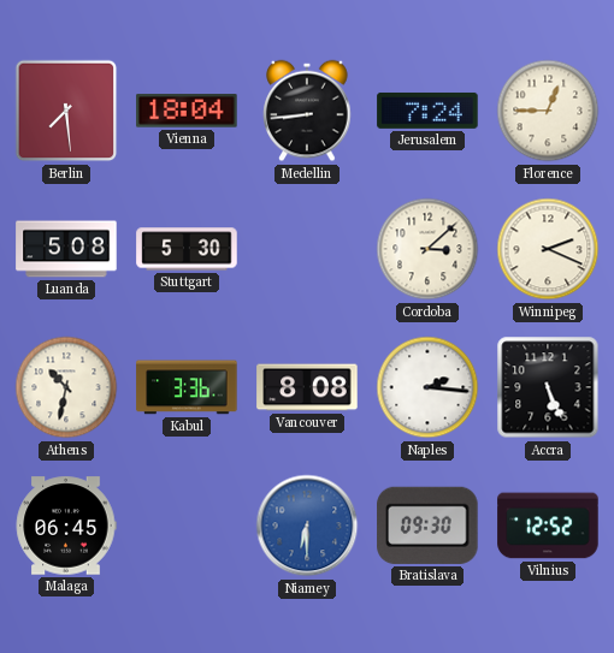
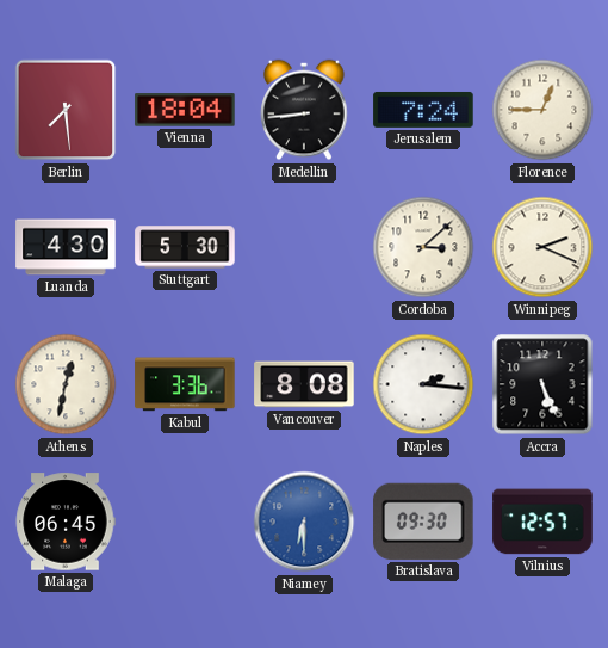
Luanda: 5:08 -> 4:30
Athens: 10:32 -> 12:32
Vilnius: 12:52 -> 12:57
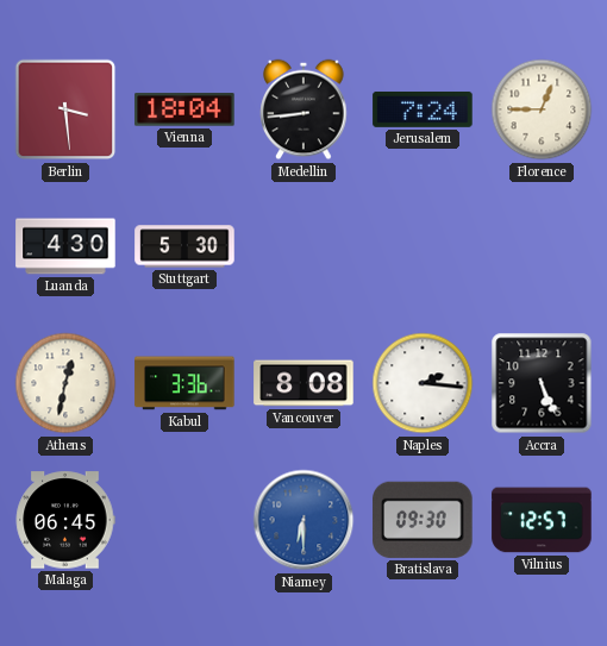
Berlin: 7:29 -> 3:29
Cordoba: 3:08 -> none
Winnipeg: 2:19 -> none
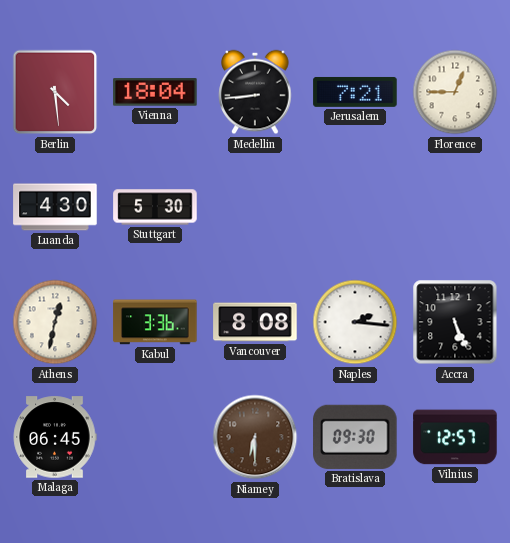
Berlin: 3:29 -> 4:29
Jerusalem: 7:24 -> 7:21
Niamey dial: blue -> brown
